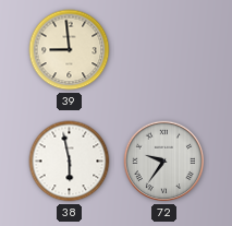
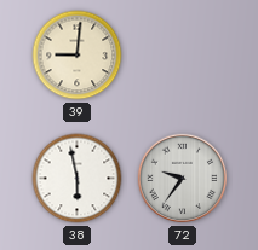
39: 8:59 -> 9:01
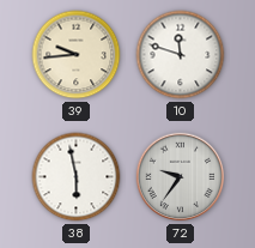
39: 9:01 -> 9:44
10: none -> 11:48
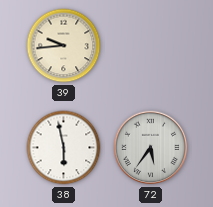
10: 11:48 -> none
72: 9:36 -> 5:36
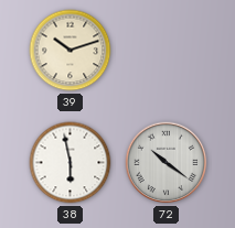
39: 9:44 -> 10:12
72: 5:36 -> 10:21
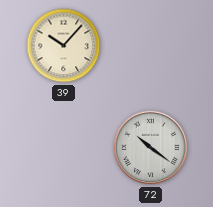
39: 10:12 -> 10:07
38: 5:58 -> none
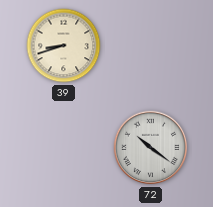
39: 10:07 -> 8:42
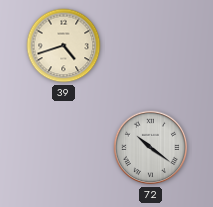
39: 8:42 -> 4:42
